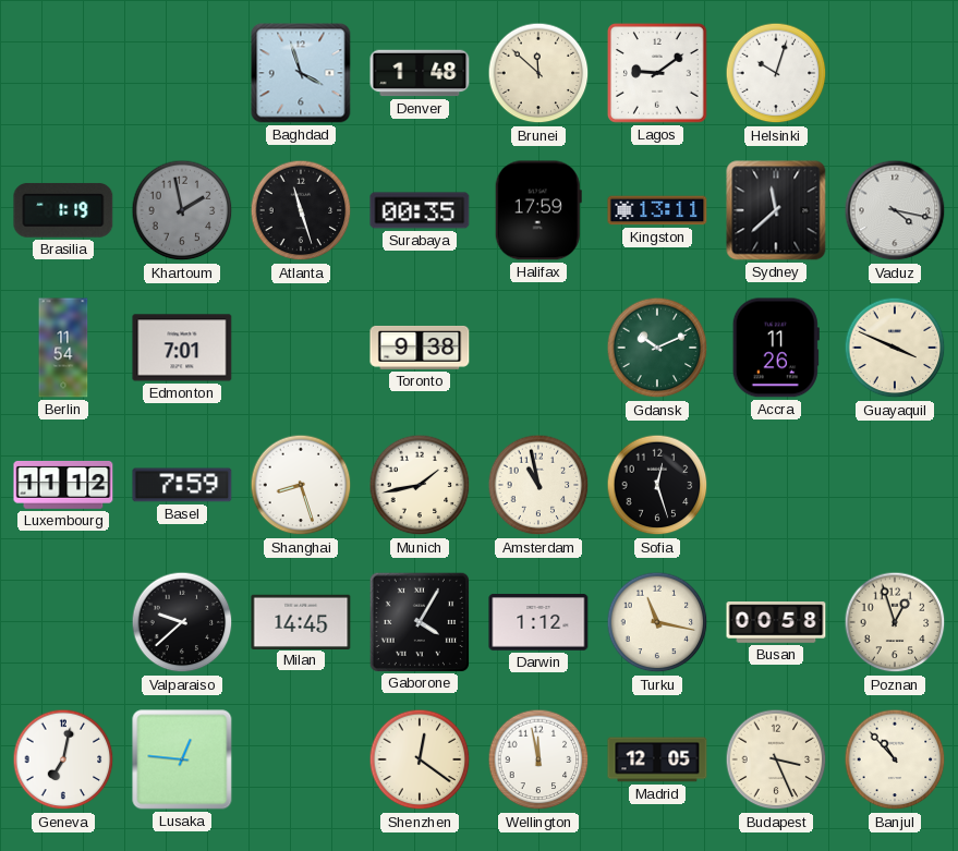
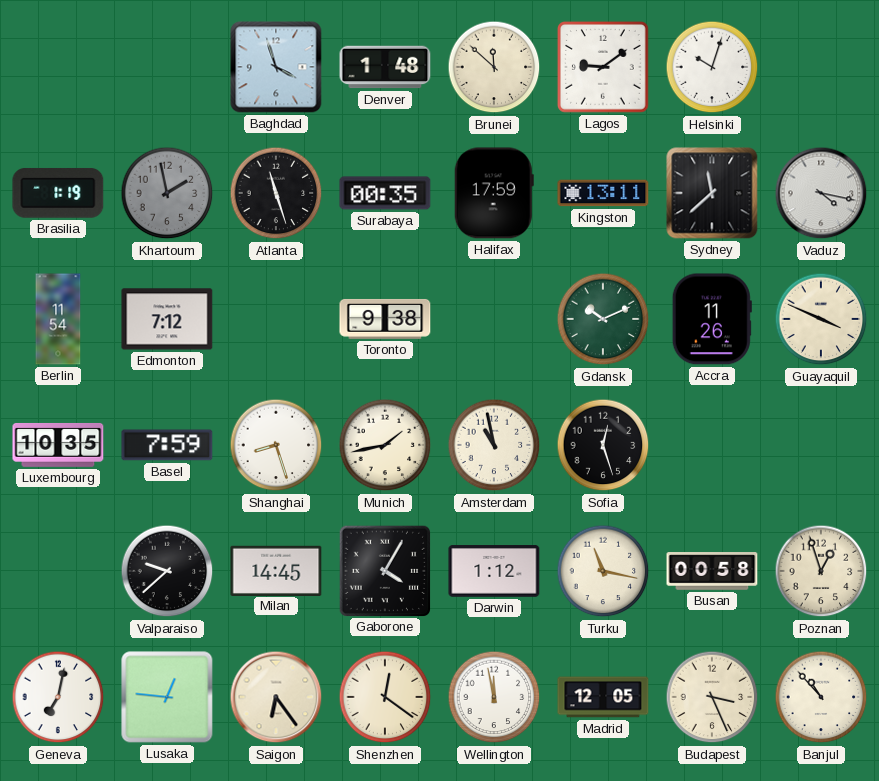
Edmonton: 7:01 -> 7:12
Luxembourg: 11:12 -> 10:35
Saigon: none -> 6:24
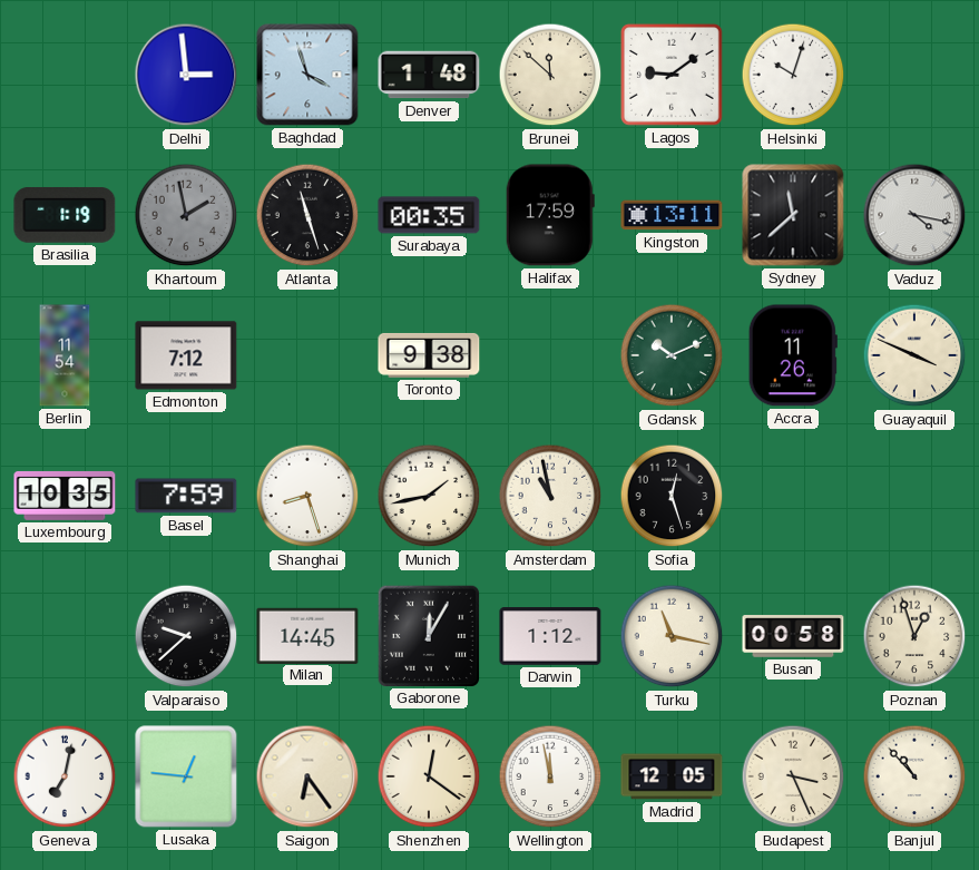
Delhi: none -> 2:59
Gaborone: 4:05 -> 12:05
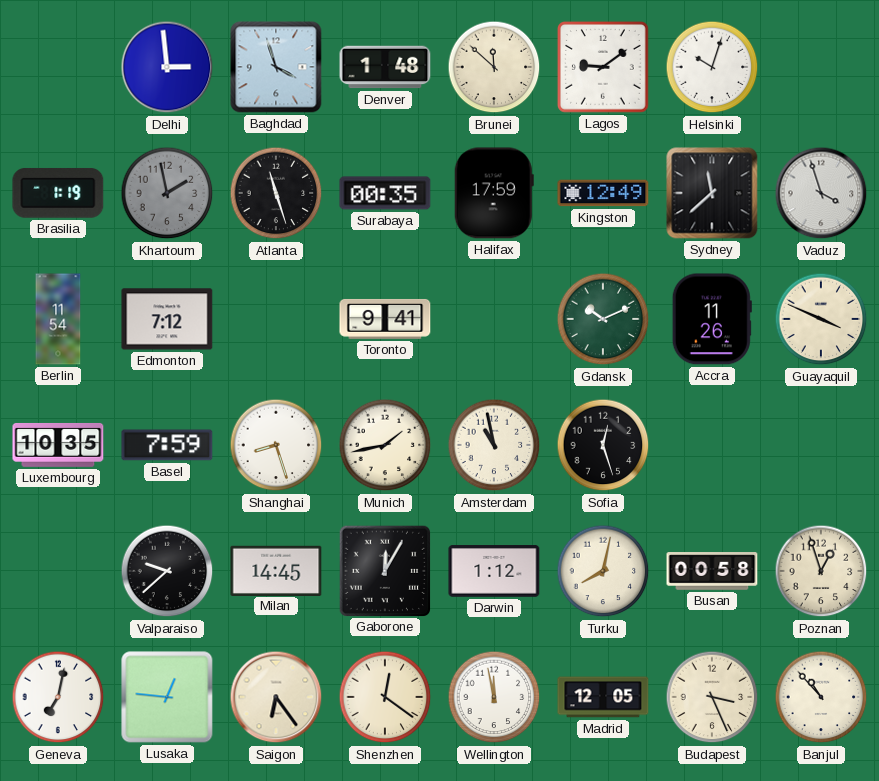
Kingston: 13:11 -> 12:49
Vaduz: 4:17 -> 3:57
Toronto: 9:38 -> 9:41
Turku: 11:17 -> 8:02
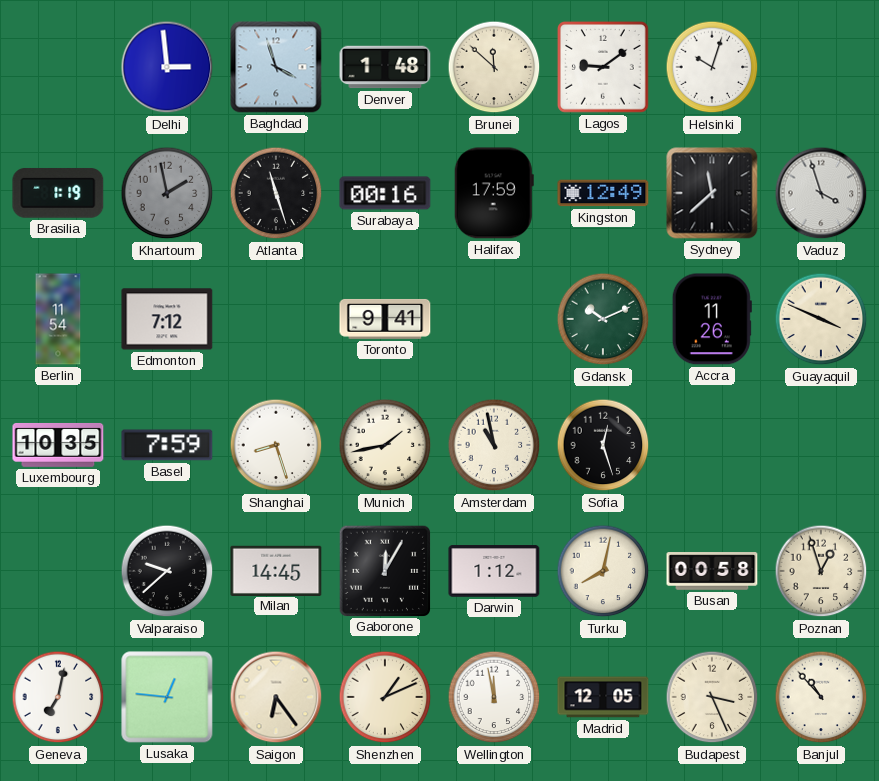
Surabaya: 00:35 -> 00:16
Shenzhen: 12:21 -> 1:11
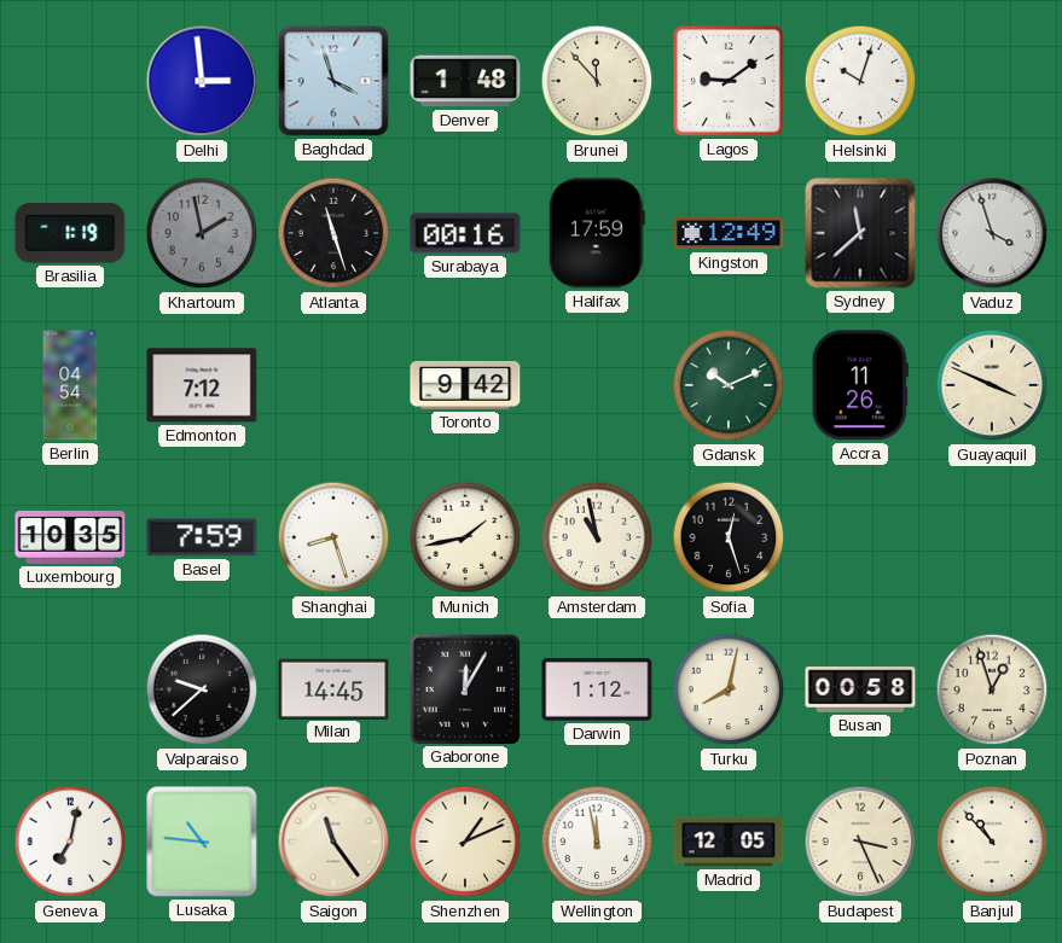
Brunei: 11:52 -> 11:53
Berlin: 11:54 -> 04:54
Toronto: 9:41 -> 9:42
Lusaka: 12:46 -> 10:46
Saigon: 6:24 -> 11:24
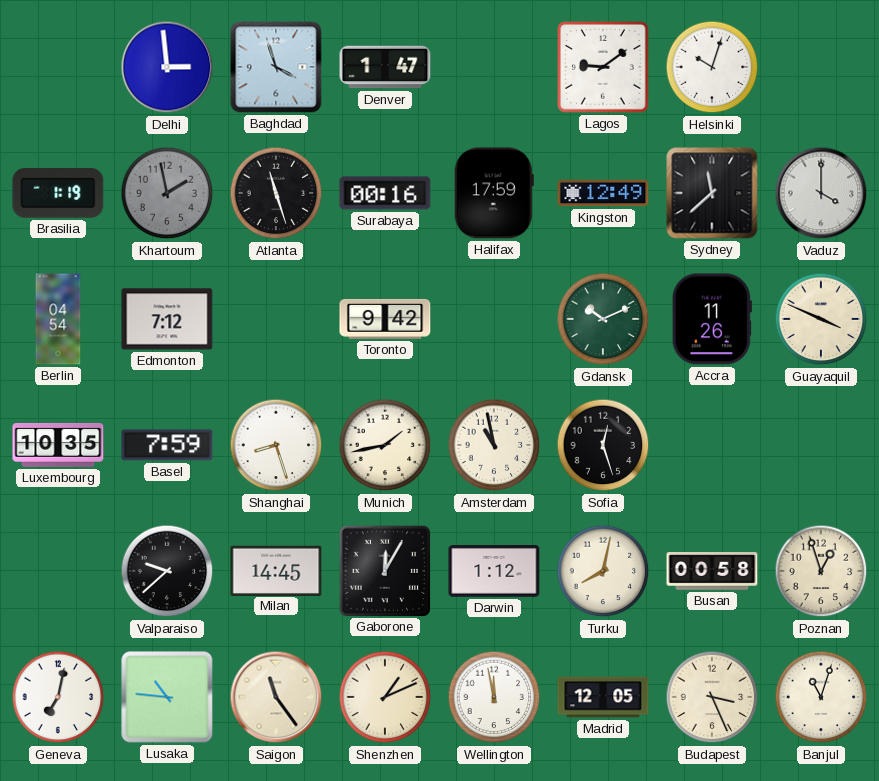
Denver: 1:48 -> 1:47
Brunei: 11:53 -> none
Vaduz: 3:57 -> 4:00
Banjul: 10:53 -> 11:03
